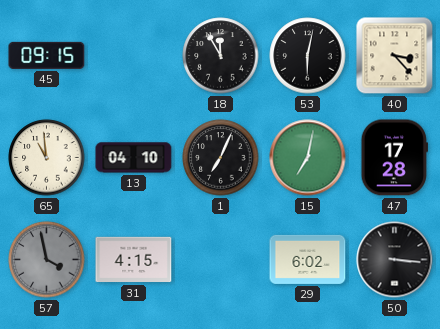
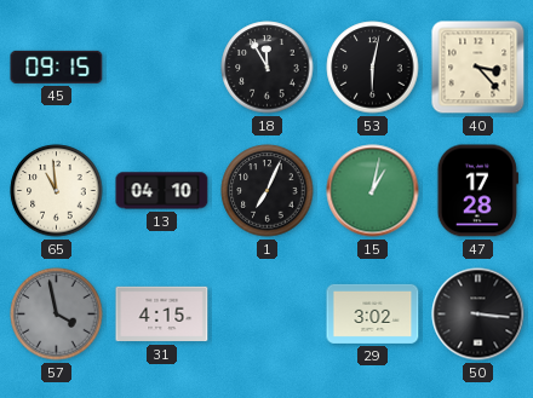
15: 7:02 -> 1:02
29: 6:02 -> 3:02
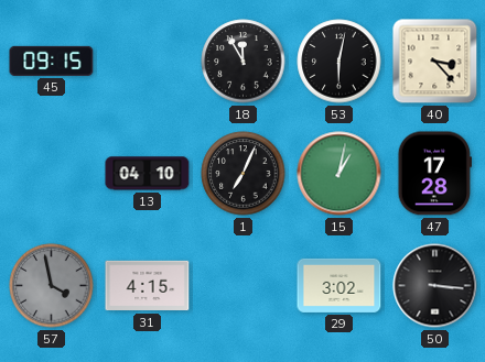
65: 10:59 -> none
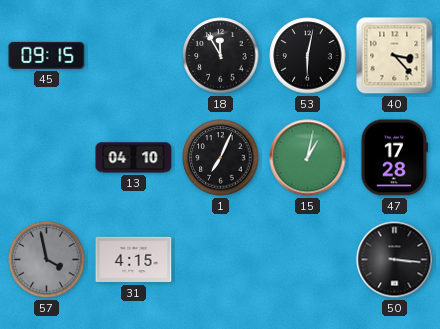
29: 3:02 -> none
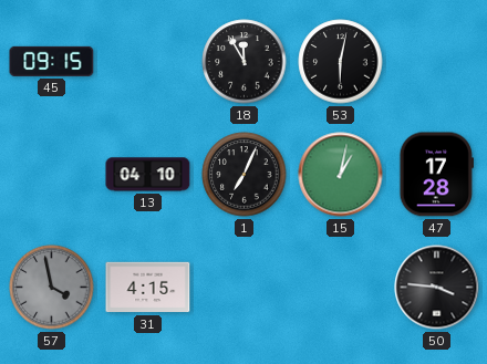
40: 3:23 -> none
50: 3:16 -> 3:46
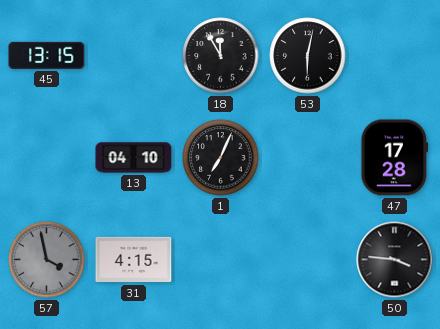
45: 09:15 -> 13:15
15: 1:02 -> none
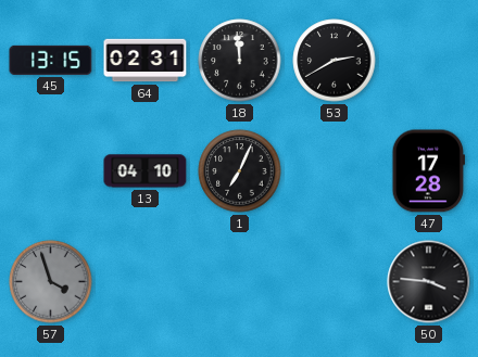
64: none -> 02:31
18: 11:55 -> 11:59
53: 6:02 -> 2:40
57: 3:58 -> 3:57
31: 4:15 -> none
